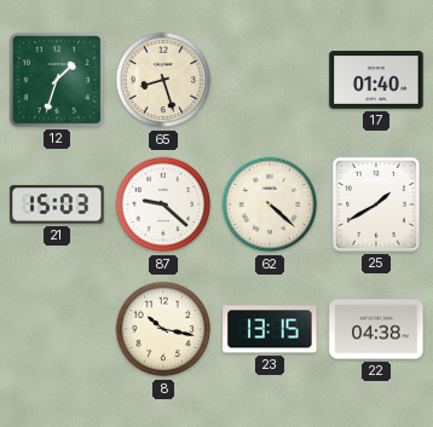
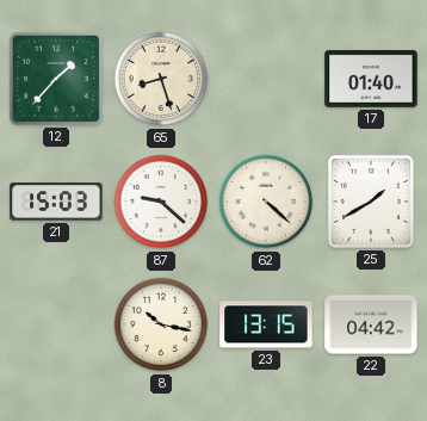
12: 1:33 -> 1:37
22: 04:38 -> 04:42
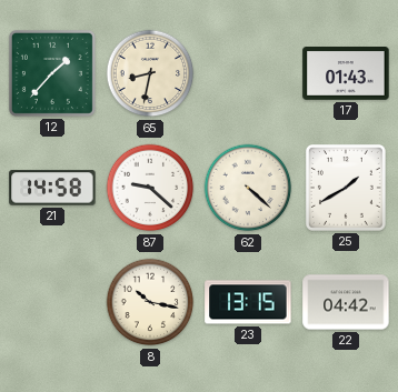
65: 8:27 -> 8:32
17: 01:40 -> 01:43
21: 15:03 -> 14:58
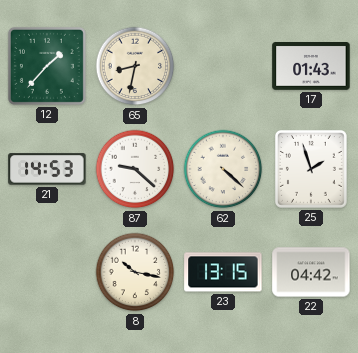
21: 14:58 -> 14:53
25: 1:40 -> 1:57
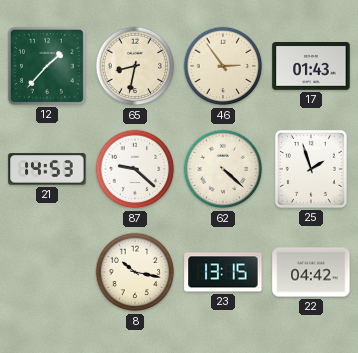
46: none -> 2:54
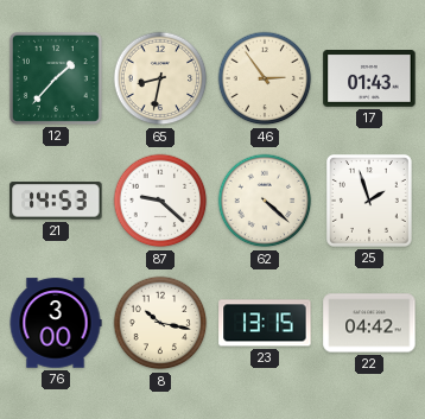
76: none -> 3:00
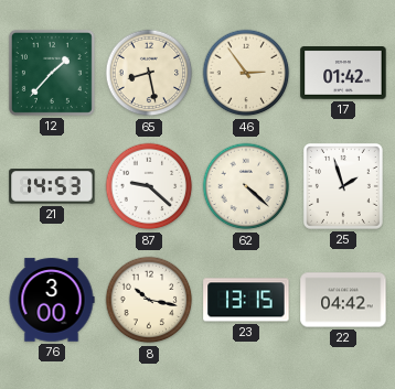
65: 8:32 -> 8:28
17: 01:43 -> 01:42
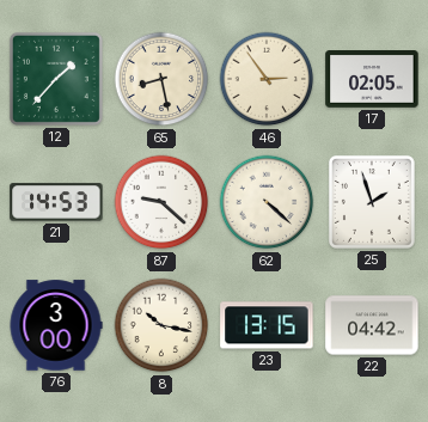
17: 01:42 -> 02:05
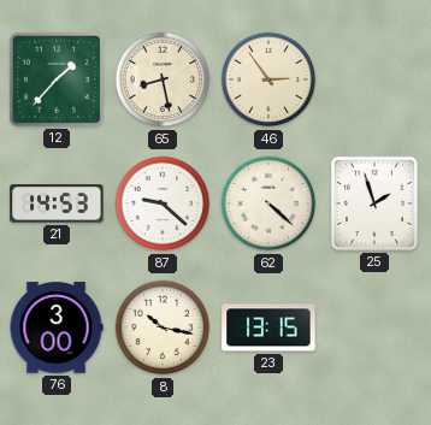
17: 02:05 -> none
22: 04:42 -> none
